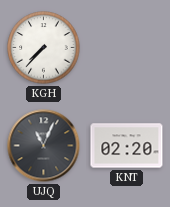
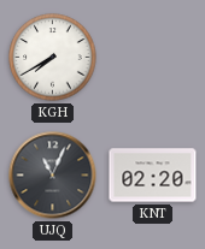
KGH: 7:37 -> 7:40
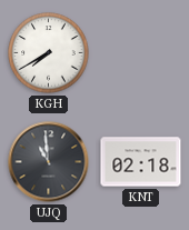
UJQ: 11:04 -> 10:59
KNT: 02:20 -> 02:18
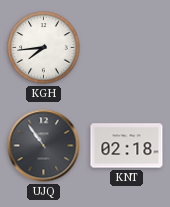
KGH: 7:40 -> 7:44
UJQ: 10:59 -> 10:54
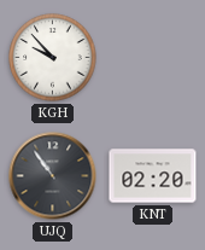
KGH: 7:44 -> 9:53
KNT: 02:18 -> 02:20
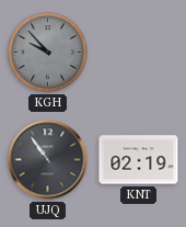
KGH dial: white -> grey
KNT: 02:20 -> 02:19
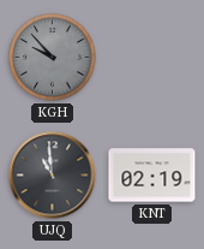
UJQ: 10:54 -> 10:59
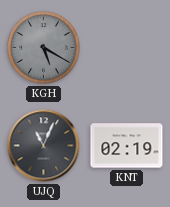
KGH: 9:53 -> 5:20
UJQ: 10:59 -> 11:04
